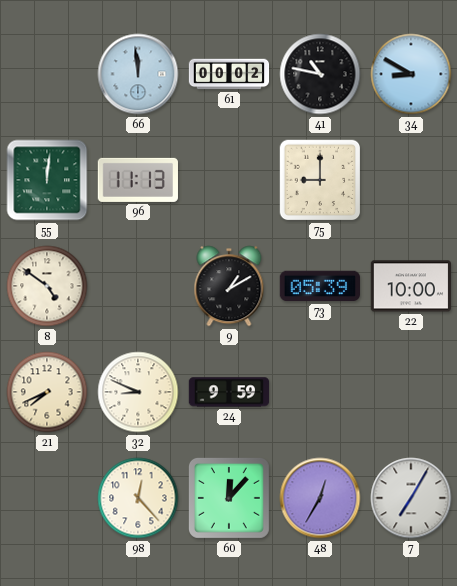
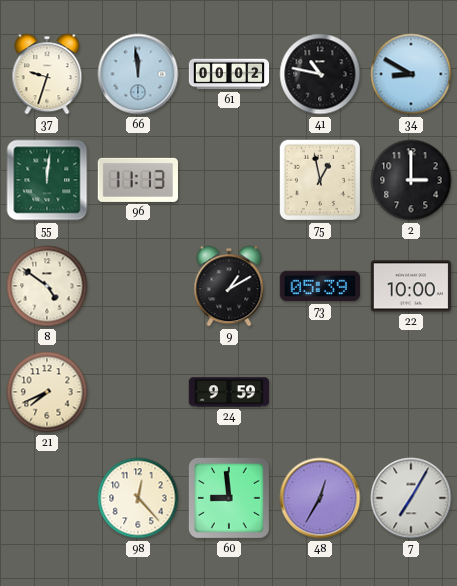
37: none -> 9:33
75: 9:00 -> 12:58
2: none -> 3:00
32: 8:49 -> none
60: 12:07 -> 8:59
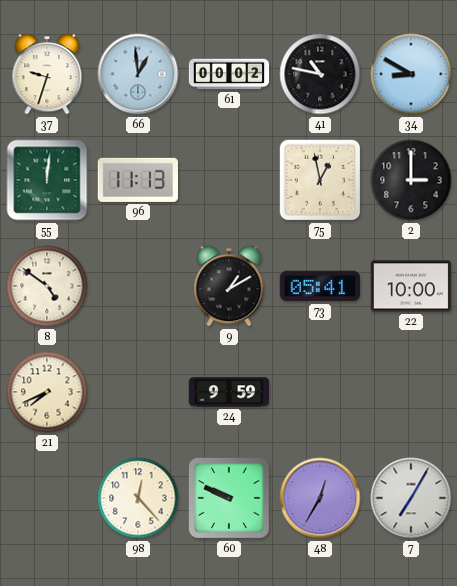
66: 11:59 -> 12:59
73: 05:39 -> 05:41
60: 8:59 -> 9:49
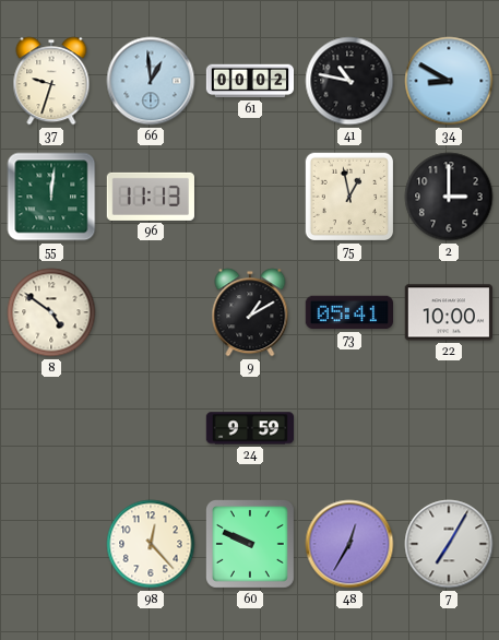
21: 7:41 -> none
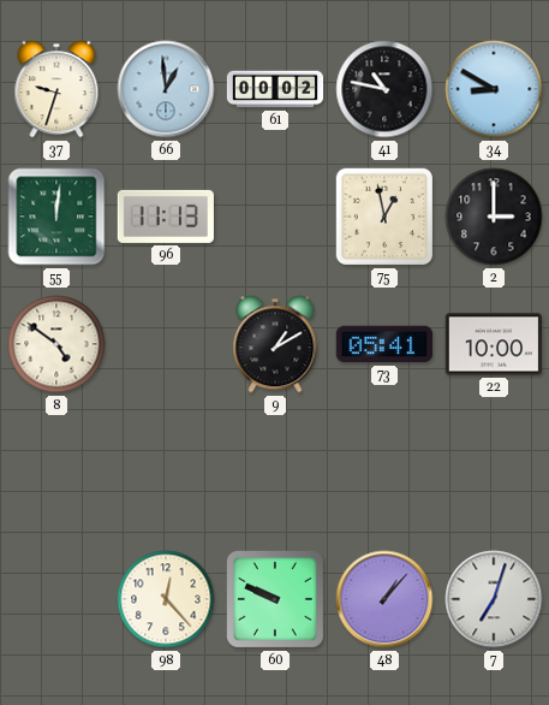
24: 9:59 -> none
48: 12:35 -> 1:07
7: 7:05 -> 7:03
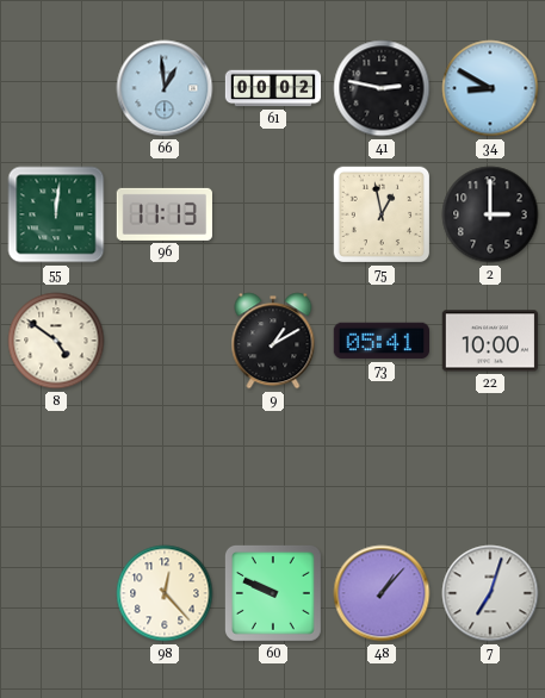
37: 9:33 -> none
41: 10:47 -> 2:47
